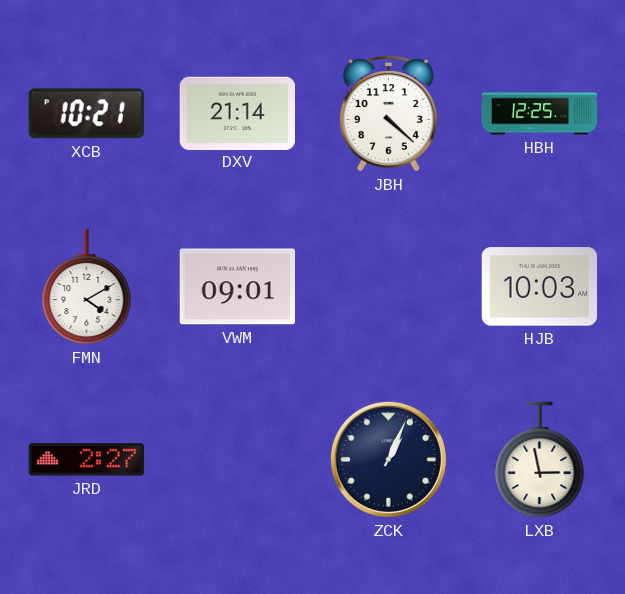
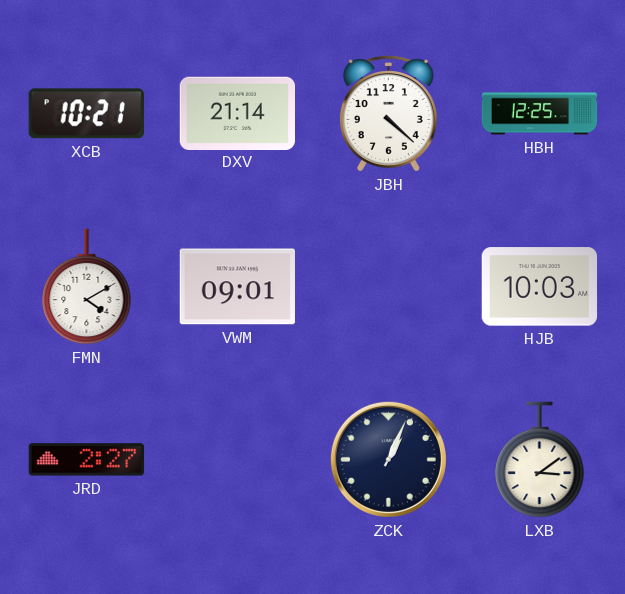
LXB: 2:58 -> 3:09
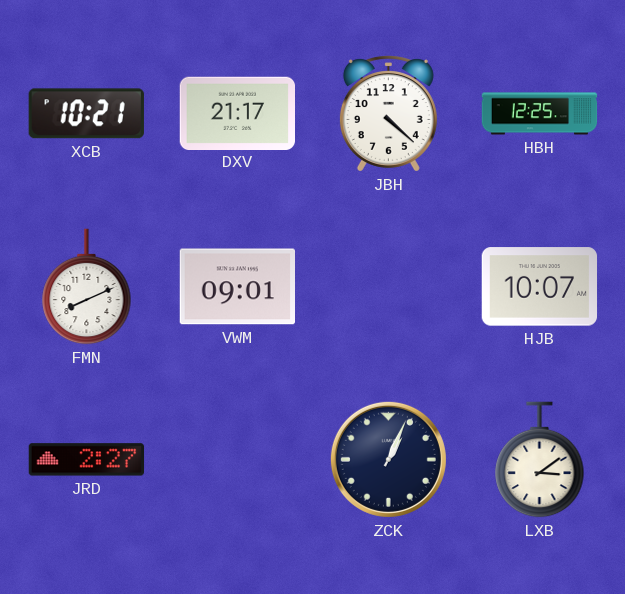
DXV: 21:14 -> 21:17
FMN: 4:10 -> 8:11
HJB: 10:03 -> 10:07
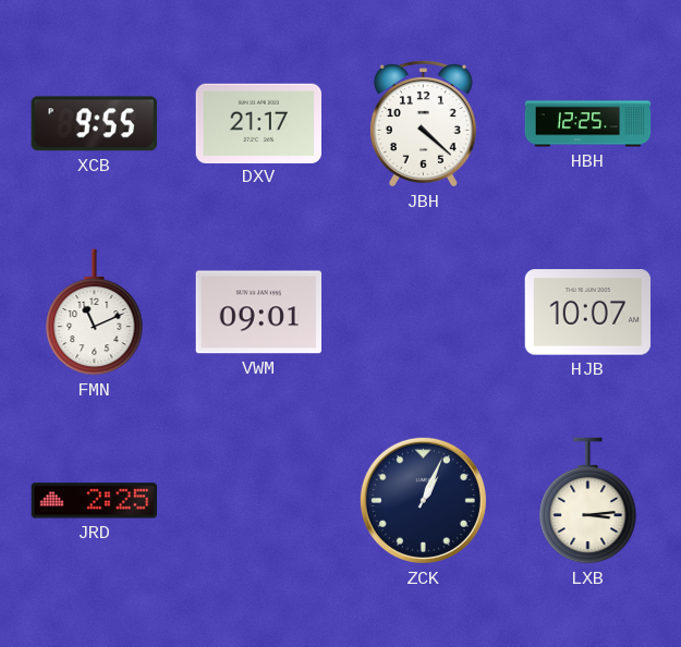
XCB: 10:21 -> 9:55
FMN: 8:11 -> 11:11
JRD: 2:27 -> 2:25
LXB: 3:09 -> 3:14
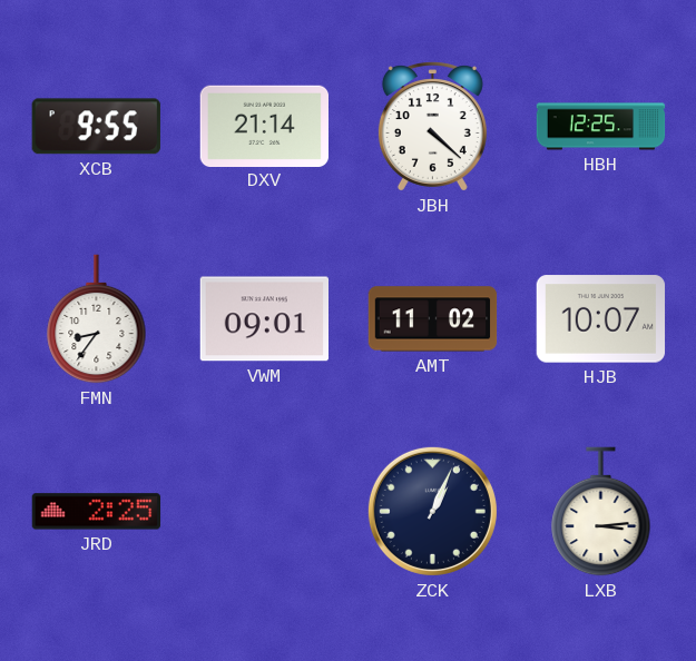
DXV: 21:17 -> 21:14
FMN: 11:11 -> 8:36
AMT: none -> 11:02
